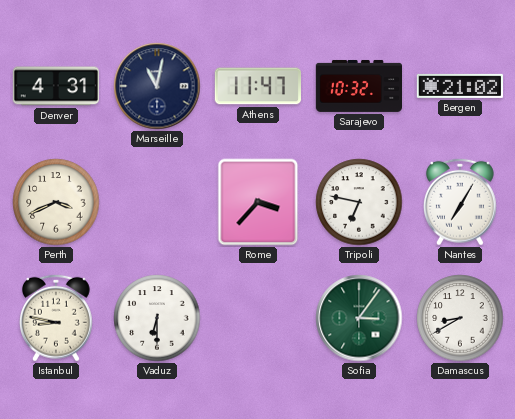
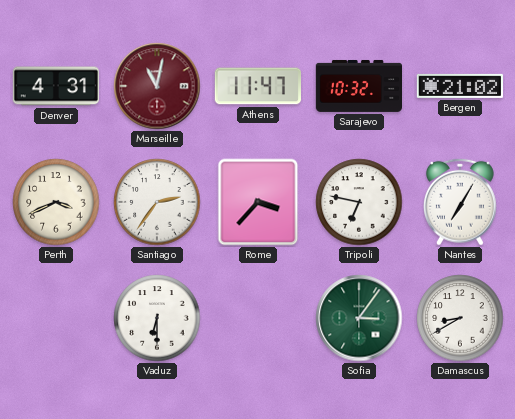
Marseille dial: navy -> burgundy
Santiago: none -> 2:36
Istanbul: 8:47 -> none
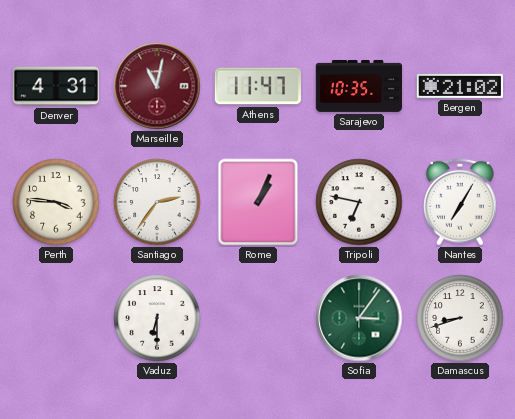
Sarajevo: 10:32 -> 10:35
Perth: 3:41 -> 3:46
Rome: 3:37 -> 1:04
Damascus: 8:40 -> 8:42
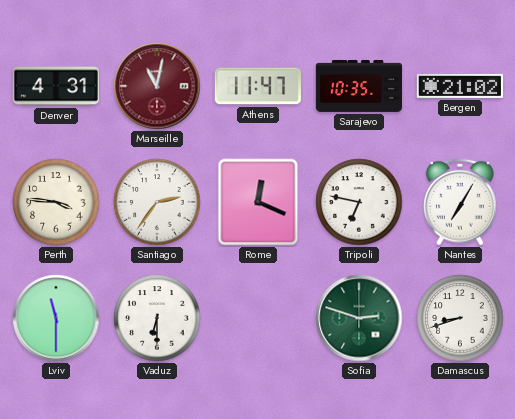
Rome: 1:04 -> 12:19
Lviv: none -> 11:30
Sofia: 3:06 -> 2:48
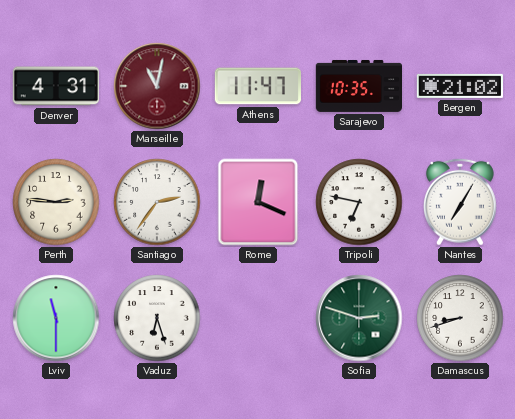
Perth: 3:46 -> 2:46
Vaduz: 6:30 -> 6:27
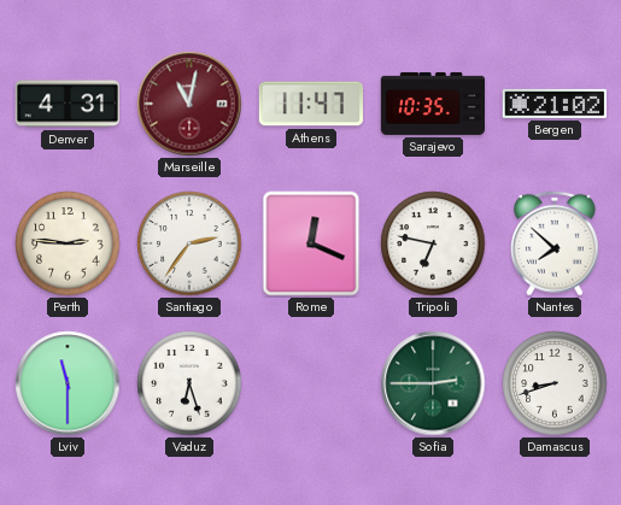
Nantes: 7:05 -> 7:52
Sofia: 2:48 -> 2:45
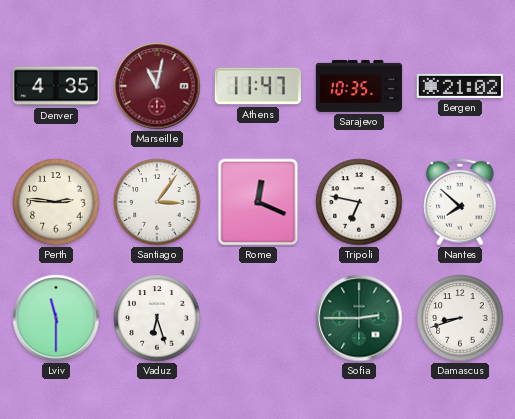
Denver: 4:31 -> 4:35
Santiago: 2:36 -> 3:06
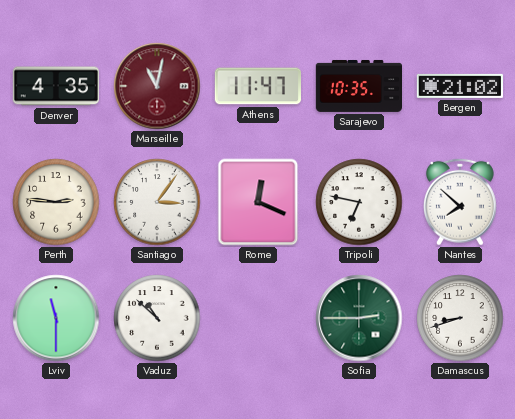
Vaduz: 6:27 -> 10:52
